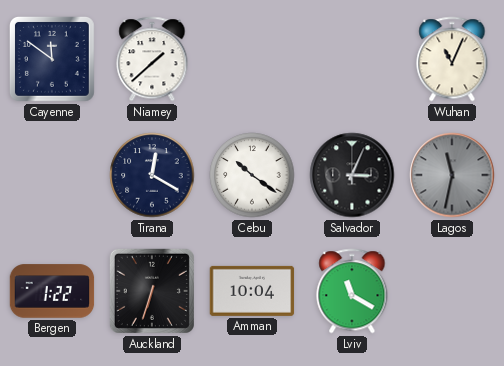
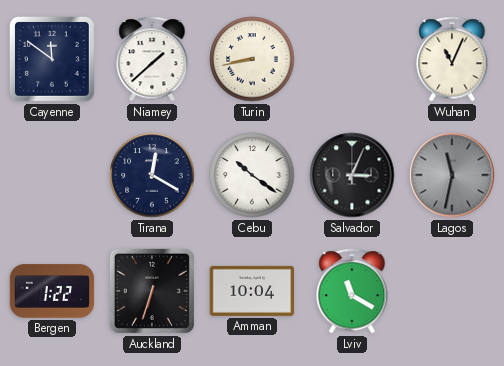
Turin: none -> 8:43
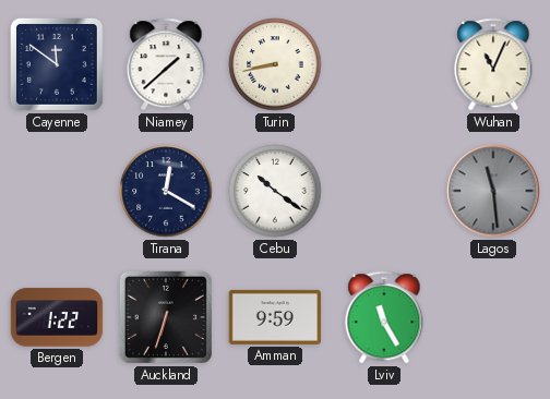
Salvador: 3:04 -> none
Lagos: 11:32 -> 11:29
Amman: 10:04 -> 9:59
Lviv: 11:20 -> 11:25
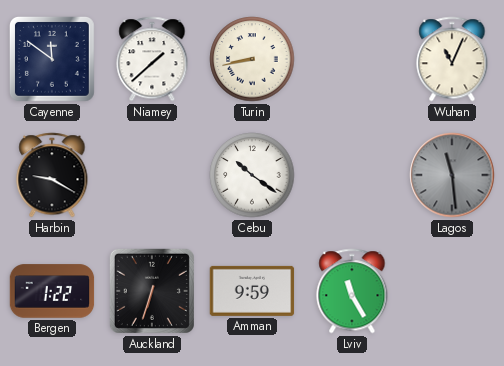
Harbin: none -> 9:20
Tirana: 12:20 -> none
